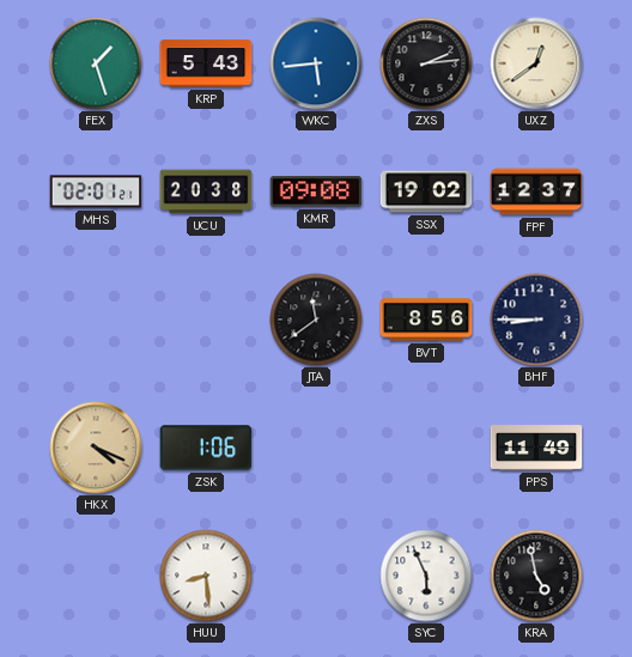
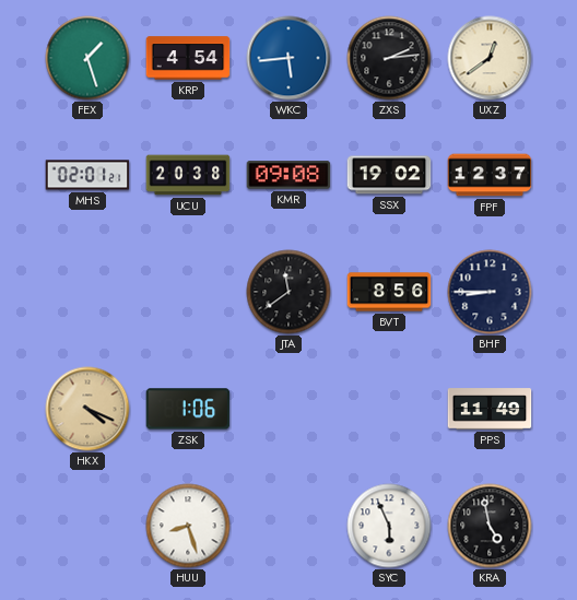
KRP: 5:43 -> 4:54
HUU: 8:29 -> 8:27
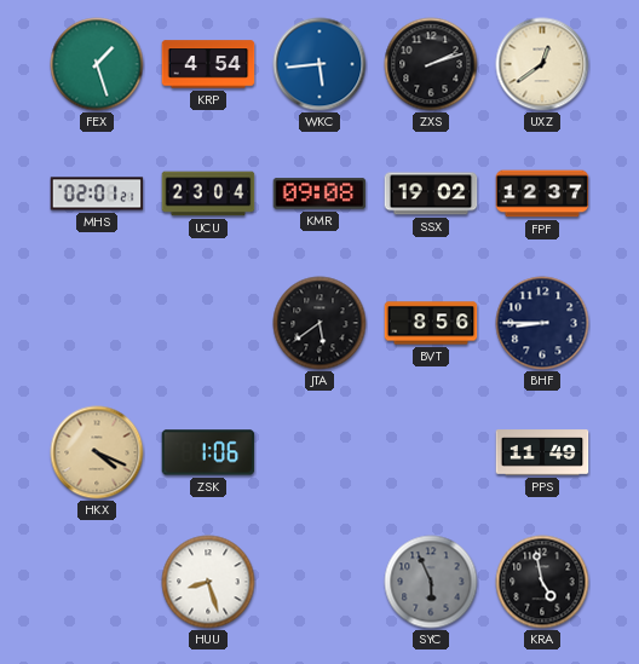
ZXS: 2:14 -> 2:12
UCU: 20:38 -> 23:04
JTA: 11:39 -> 5:39
SYC dial: white -> grey
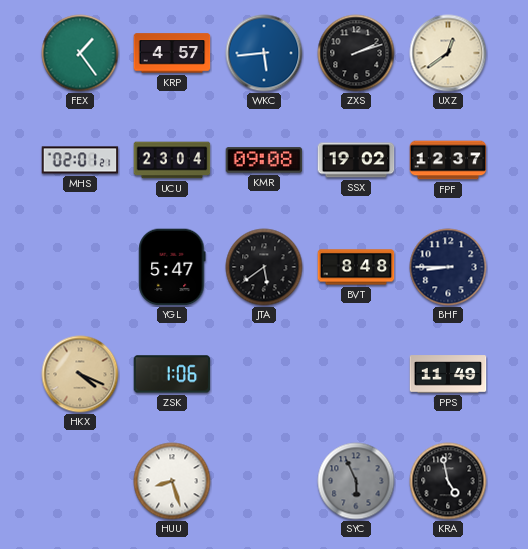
FEX: 1:27 -> 1:24
KRP: 4:54 -> 4:57
YGL: none -> 5:47
BVT: 8:56 -> 8:48
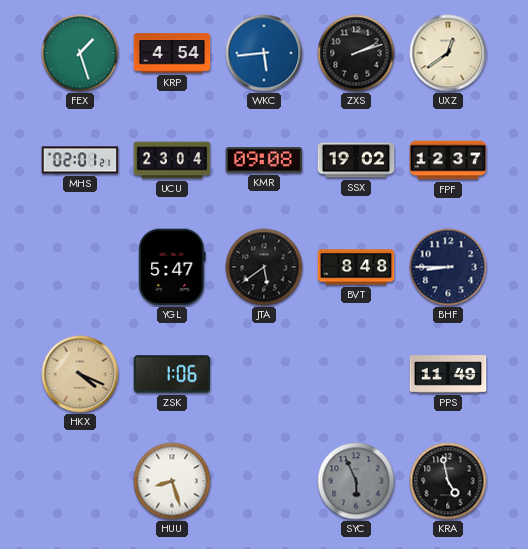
FEX: 1:24 -> 1:27
KRP: 4:57 -> 4:54
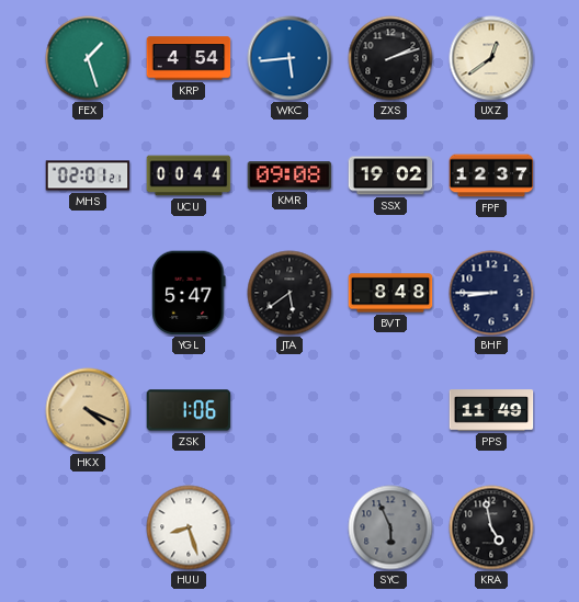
UCU: 23:04 -> 00:44
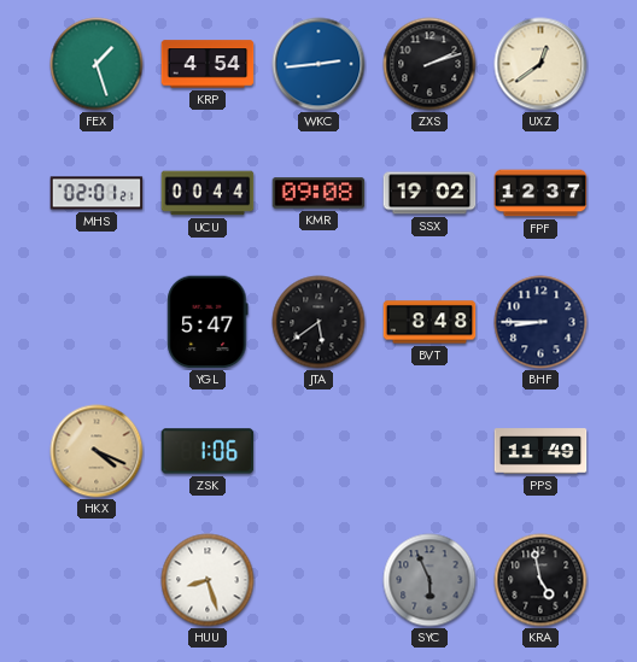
WKC: 5:44 -> 2:44
